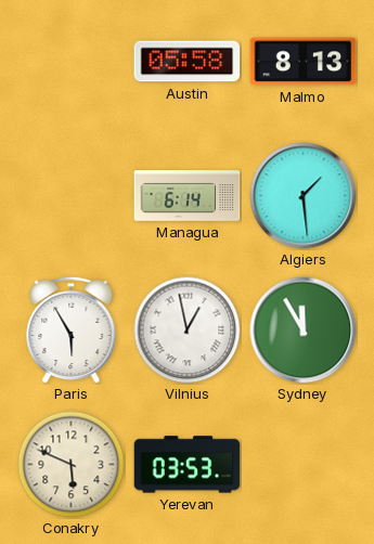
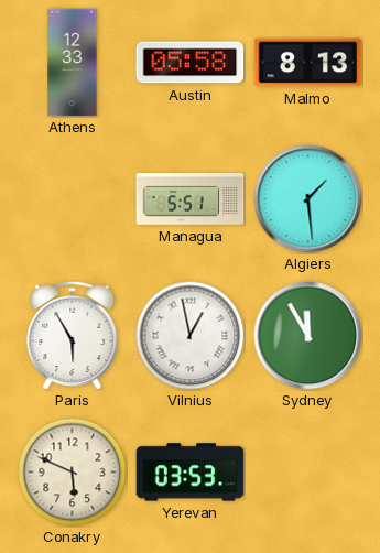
Athens: none -> 12:33
Managua: 6:14 -> 5:51
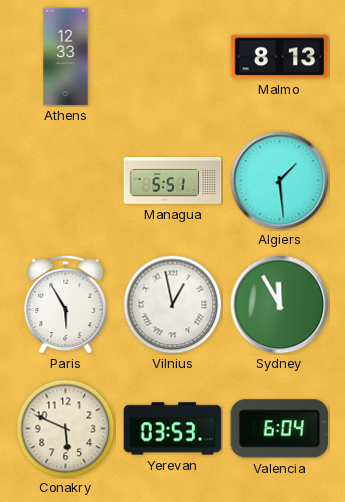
Austin: 05:58 -> none
Valencia: none -> 6:04
